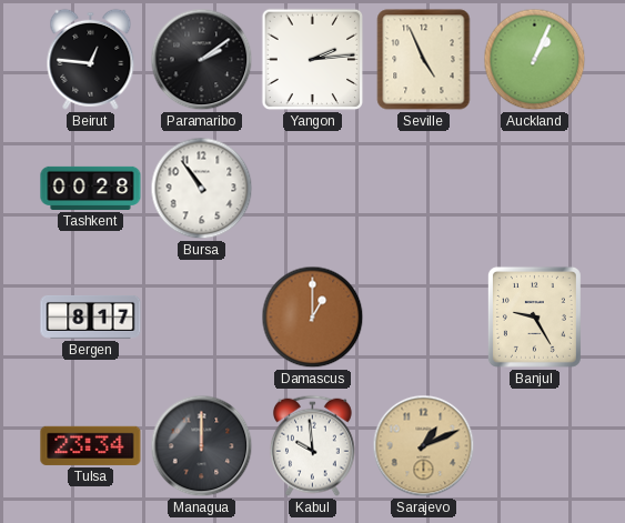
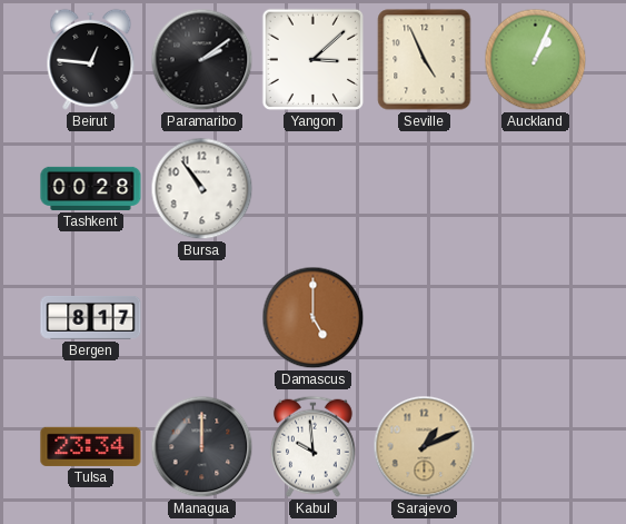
Yangon: 2:14 -> 3:08
Damascus: 1:00 -> 5:00
Banjul: 9:25 -> none
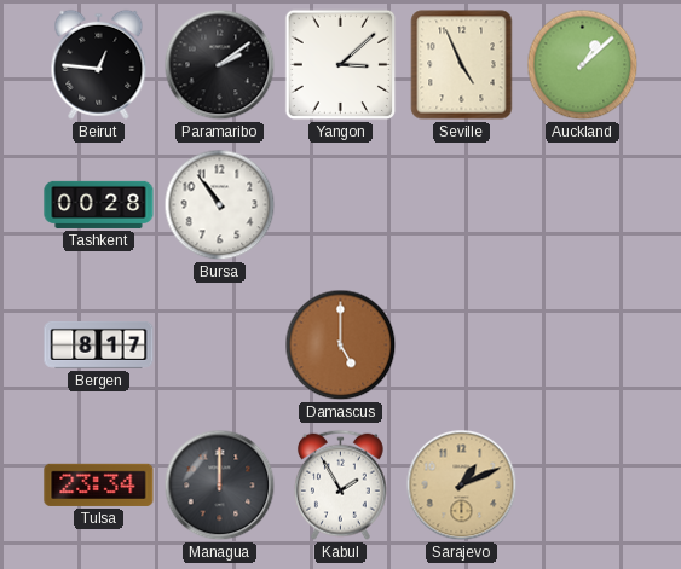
Auckland: 1:04 -> 1:08
Kabul: 9:59 -> 1:55
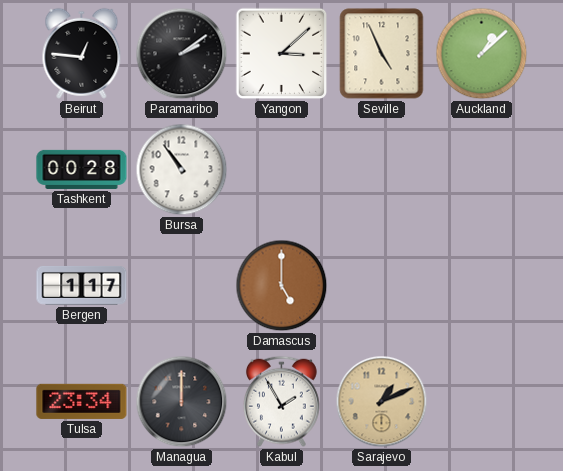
Bergen: 8:17 -> 1:17
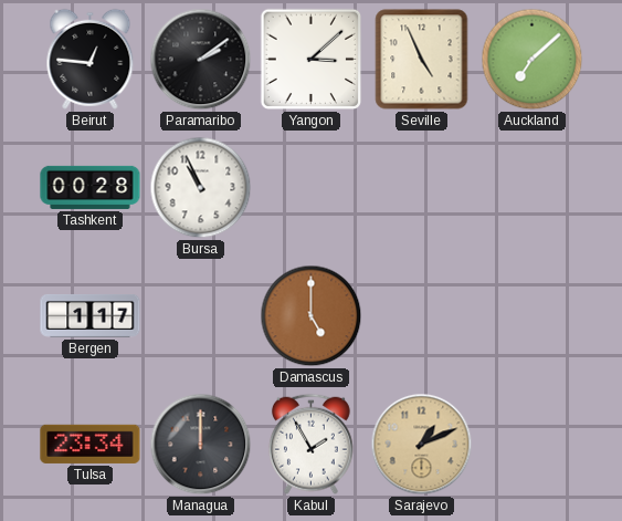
Auckland: 1:08 -> 7:08
Bursa: 10:54 -> 10:56
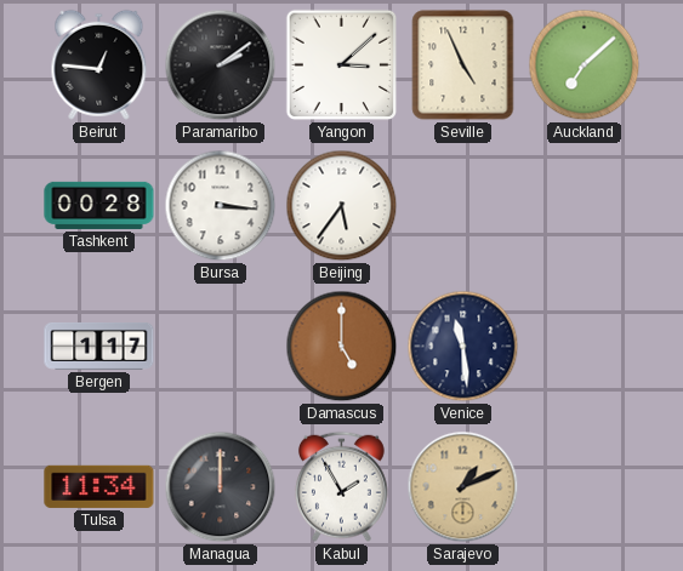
Bursa: 10:56 -> 3:16
Beijing: none -> 5:36
Venice: none -> 11:29
Tulsa: 23:34 -> 11:34
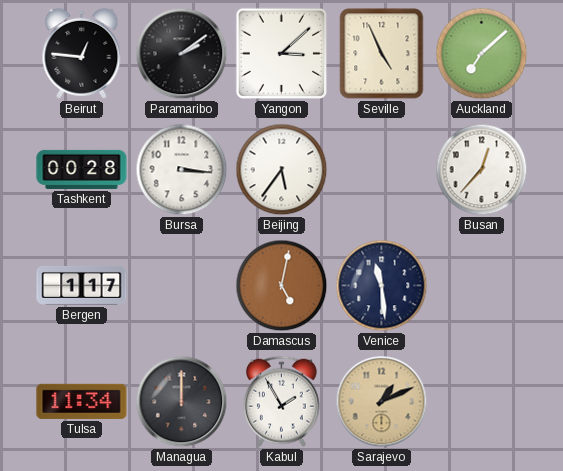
Busan: none -> 12:37
Damascus: 5:00 -> 5:02
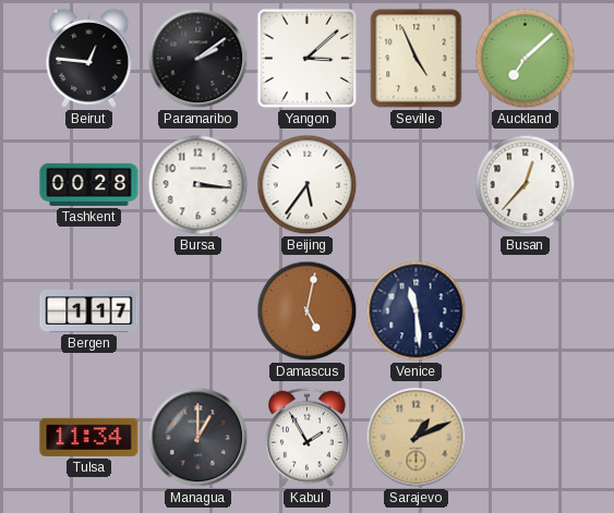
Managua: 12:00 -> 1:00
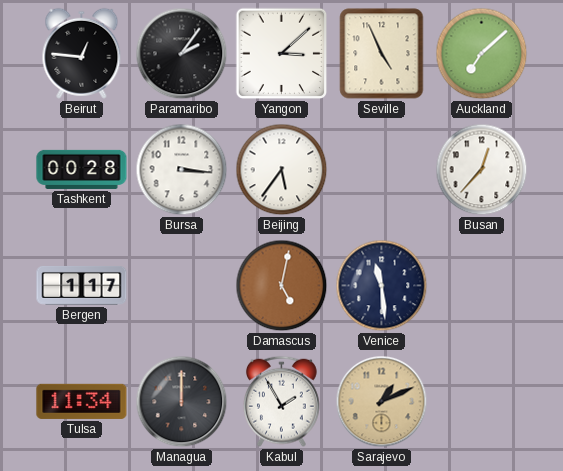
Paramaribo: 2:09 -> 2:06
Managua: 1:00 -> 12:00
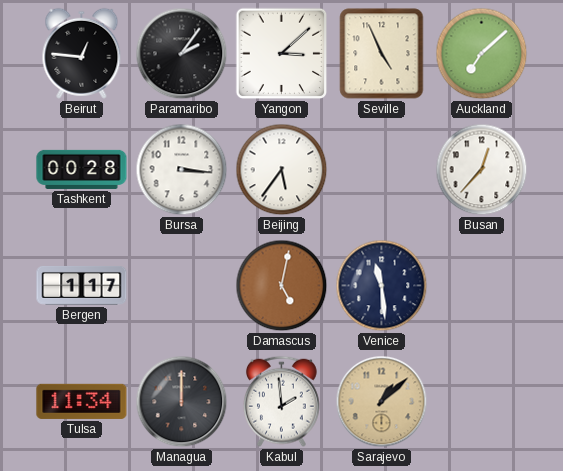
Kabul: 1:55 -> 1:59
Sarajevo: 1:11 -> 1:08
